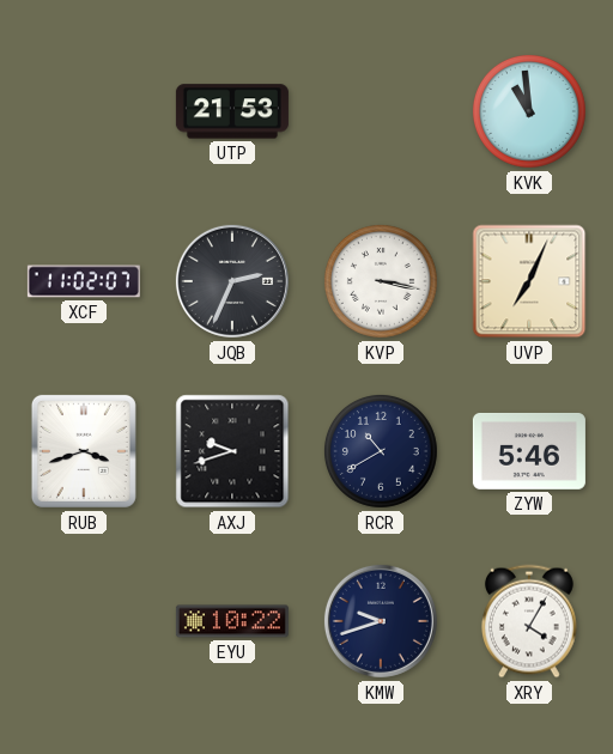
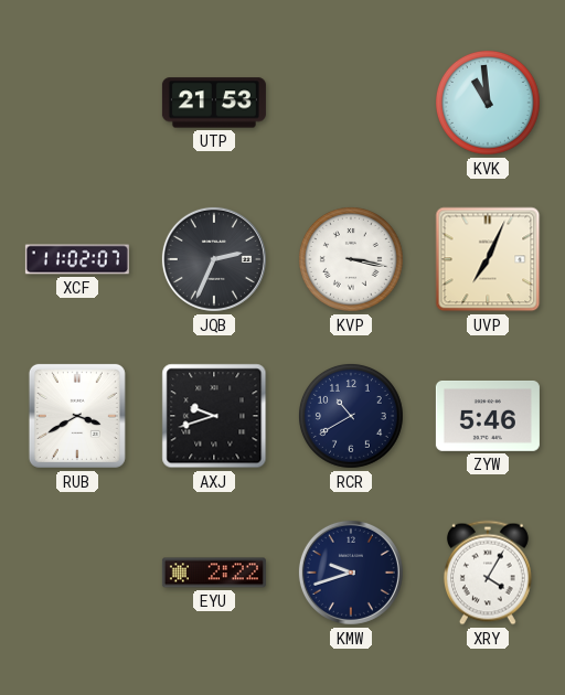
RUB: 3:42 -> 3:40
EYU: 10:22 -> 2:22
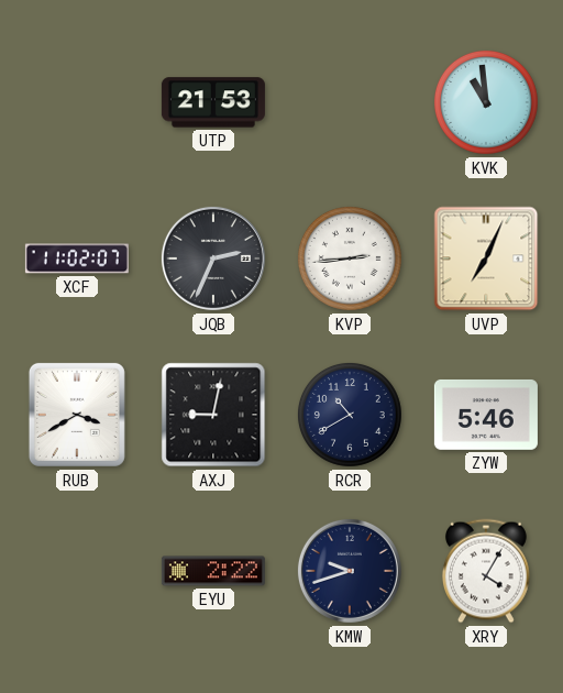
KVP: 3:17 -> 2:44
AXJ: 9:42 -> 9:02
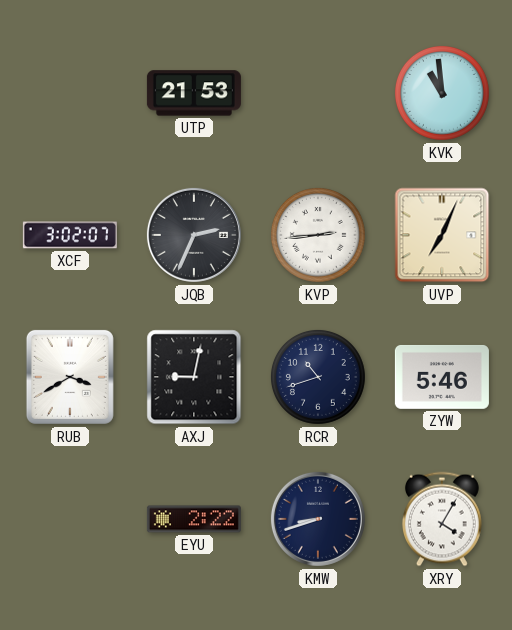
XCF: 11:02 -> 3:02
RCR: 10:40 -> 10:42
KMW: 9:42 -> 8:42
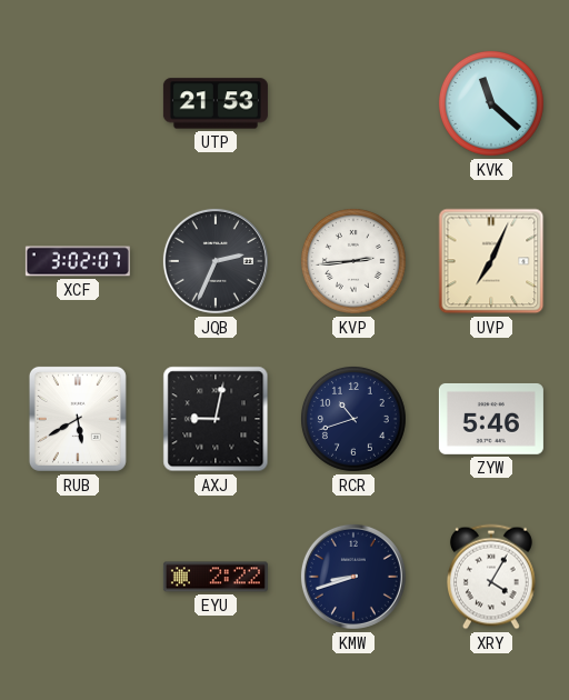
KVK: 10:59 -> 11:22
RUB: 3:40 -> 5:40
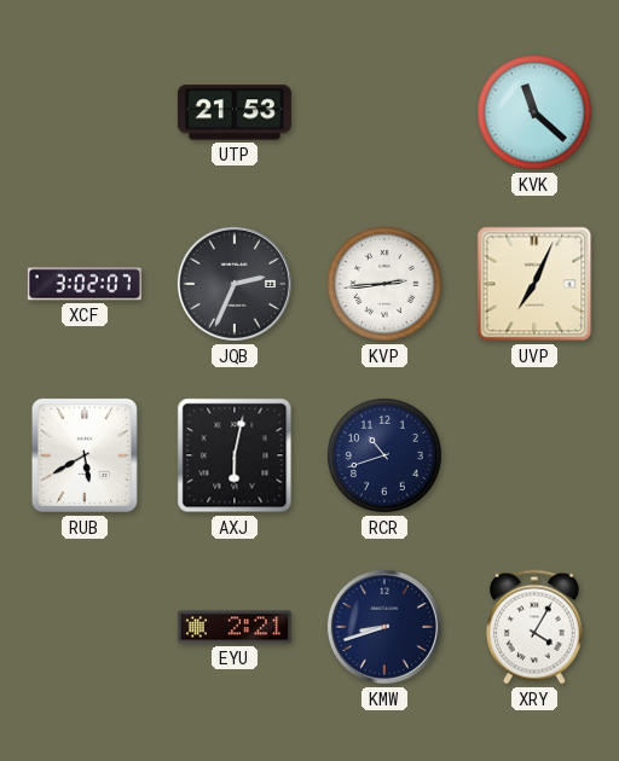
AXJ: 9:02 -> 6:02
ZYW: 5:46 -> none
EYU: 2:22 -> 2:21
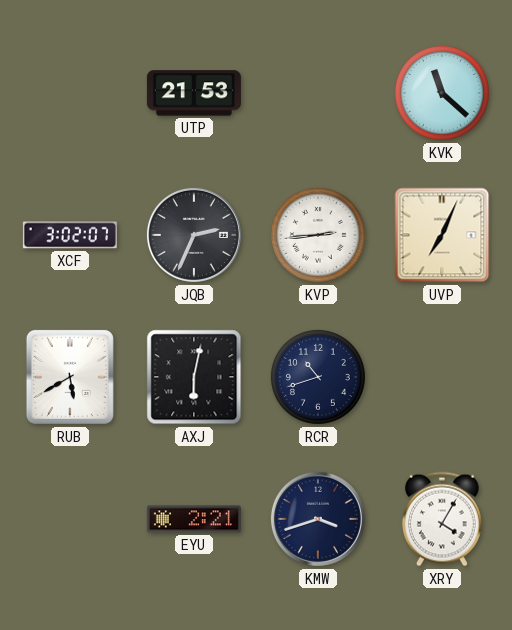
KMW: 8:42 -> 3:42
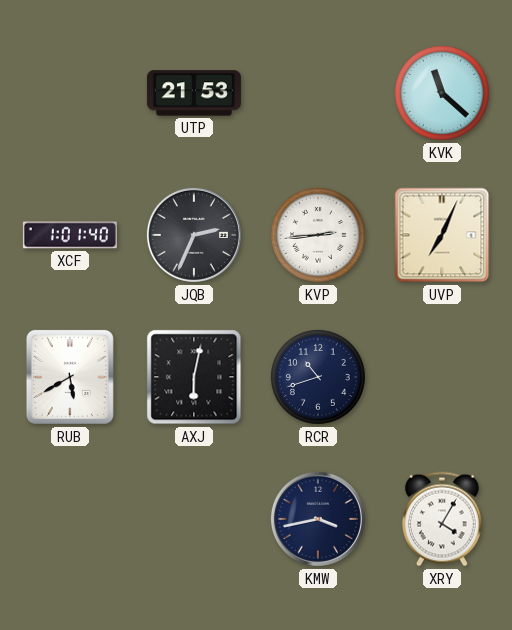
XCF: 3:02 -> 1:01
EYU: 2:21 -> none
KMW: 3:42 -> 3:43
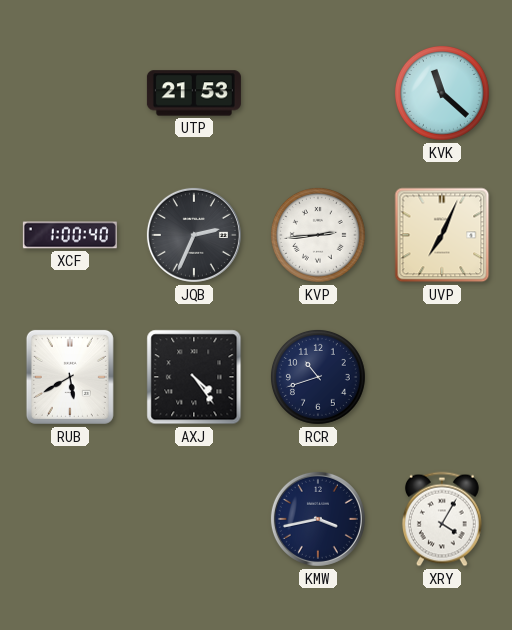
XCF: 1:01 -> 1:00
AXJ: 6:02 -> 4:24
